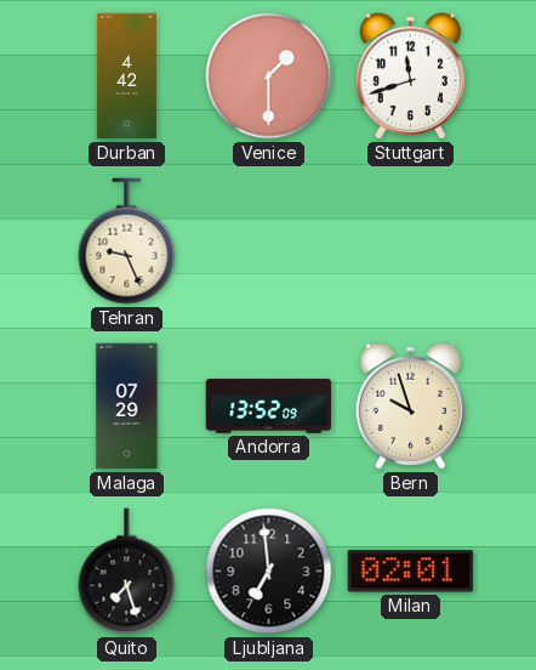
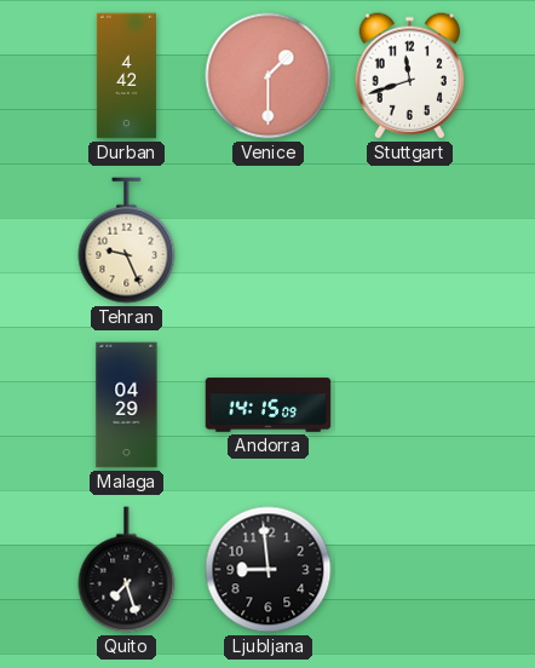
Malaga: 07:29 -> 04:29
Andorra: 13:52 -> 14:15
Bern: 9:57 -> none
Ljubljana: 6:59 -> 8:59
Milan: 02:01 -> none
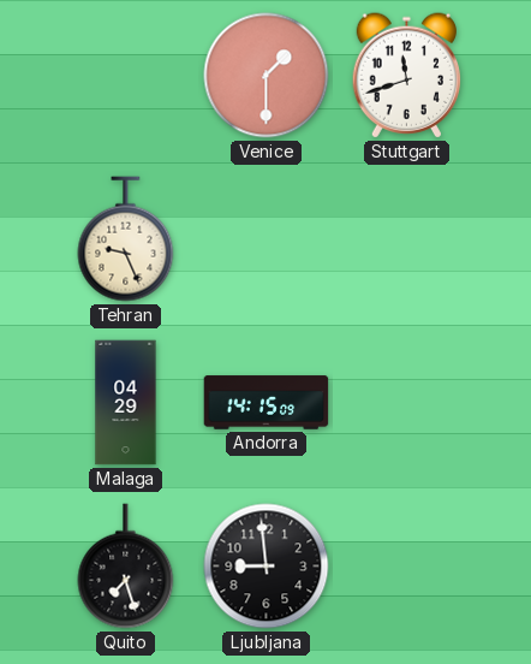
Durban: 4:42 -> none
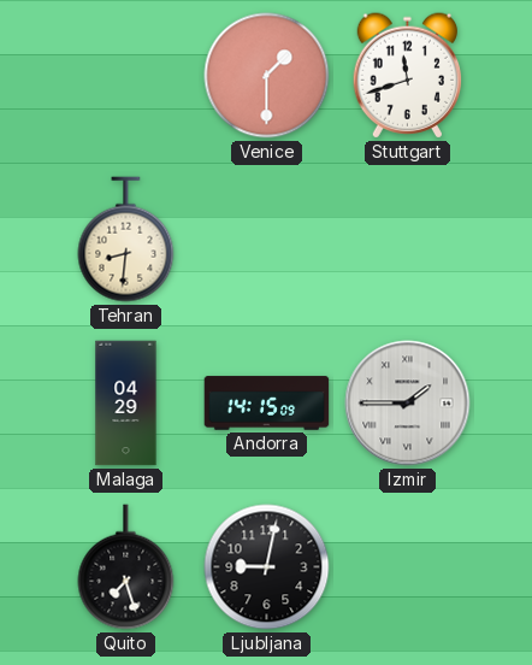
Tehran: 9:26 -> 8:31
Izmir: none -> 1:45
Ljubljana: 8:59 -> 9:02
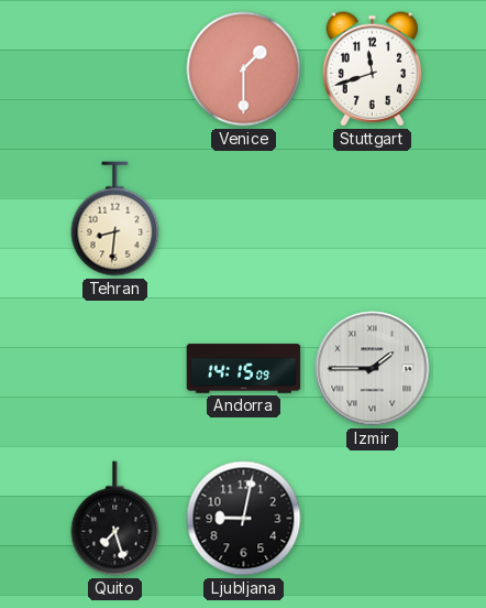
Malaga: 04:29 -> none
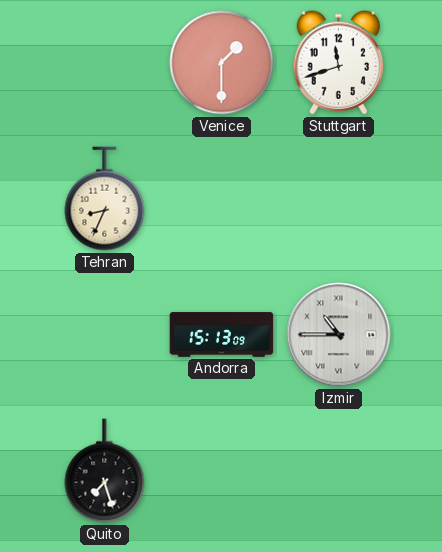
Tehran: 8:31 -> 8:34
Andorra: 14:15 -> 15:13
Izmir: 1:45 -> 10:45
Ljubljana: 9:02 -> none
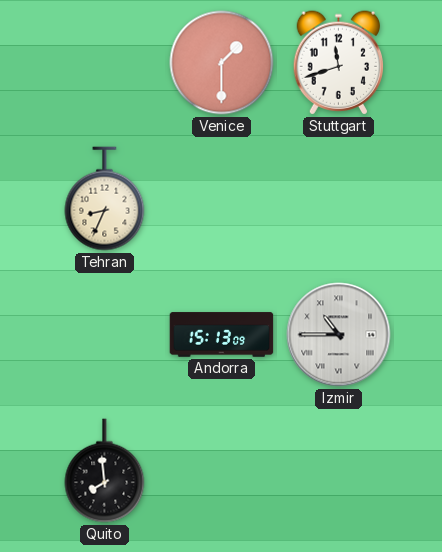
Quito: 7:27 -> 7:59
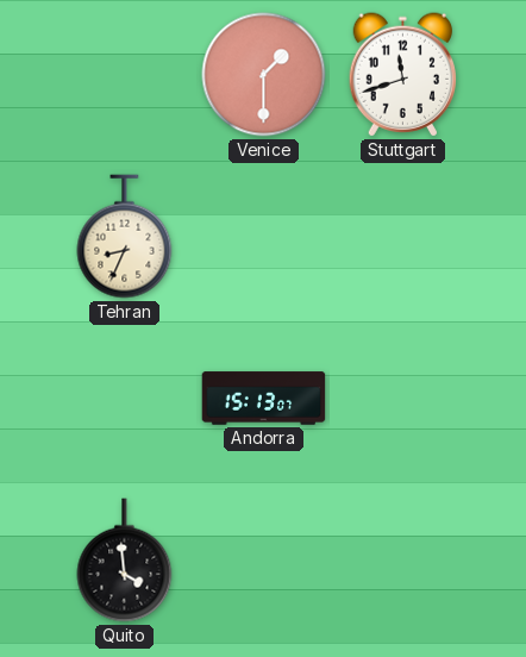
Andorra: 15:13:09 -> 15:13:07
Izmir: 10:45 -> none
Quito: 7:59 -> 3:59
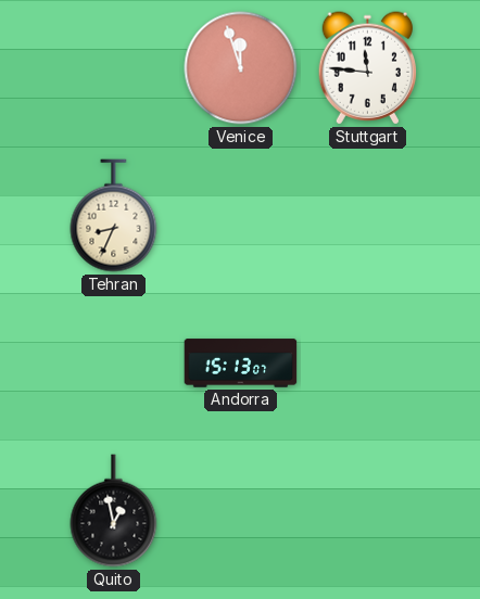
Venice: 1:30 -> 11:57
Stuttgart: 11:42 -> 11:46
Quito: 3:59 -> 12:58
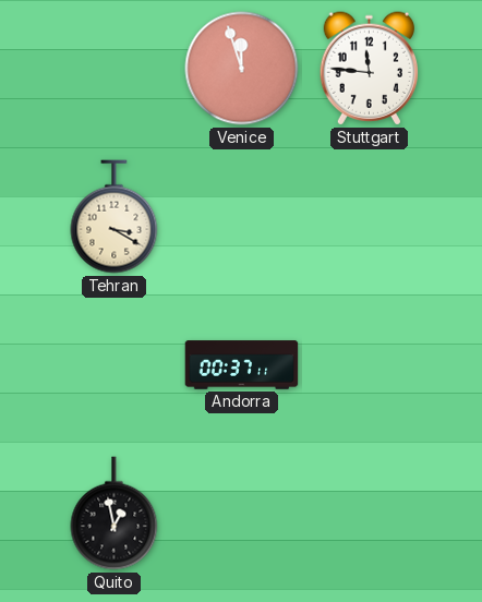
Tehran: 8:34 -> 3:20
Andorra: 15:13 -> 00:37
